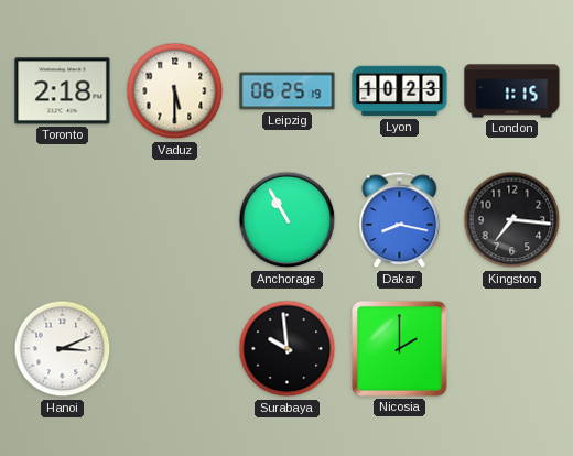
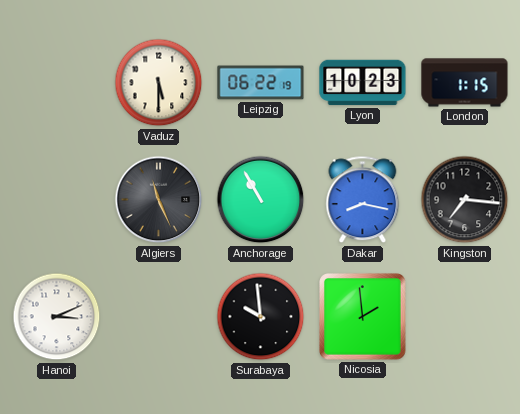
Toronto: 2:18 -> none
Leipzig: 06:25 -> 06:22
Algiers: none -> 11:26
Nicosia: 2:00 -> 1:59
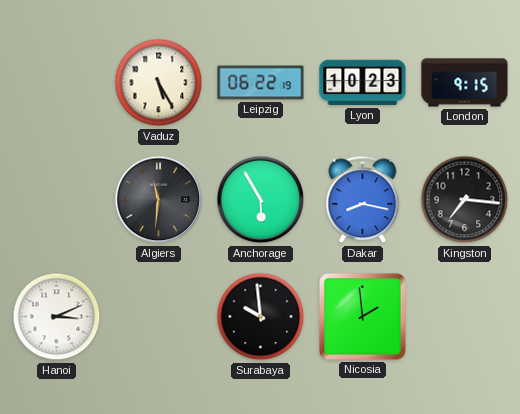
Vaduz: 5:30 -> 5:25
London: 1:15 -> 9:15
Algiers: 11:26 -> 11:31
Anchorage: 10:55 -> 5:55
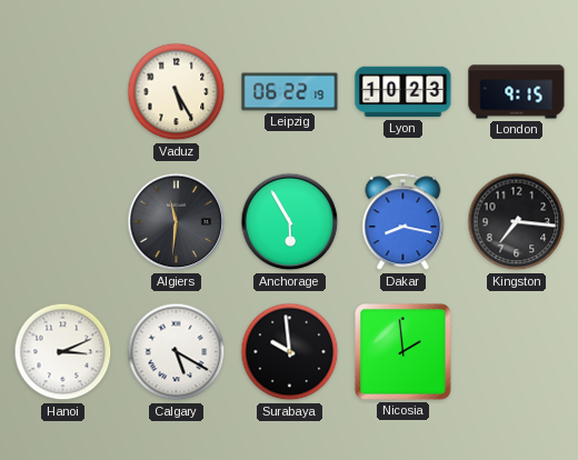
Calgary: none -> 5:20
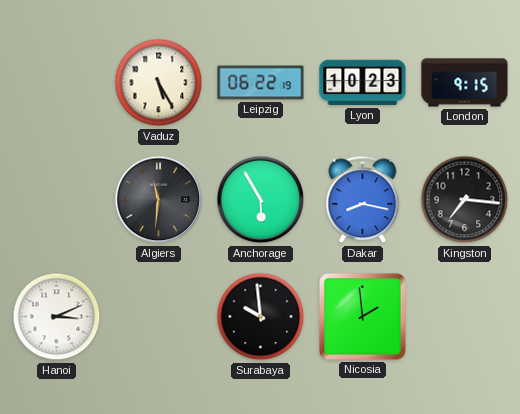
Calgary: 5:20 -> none
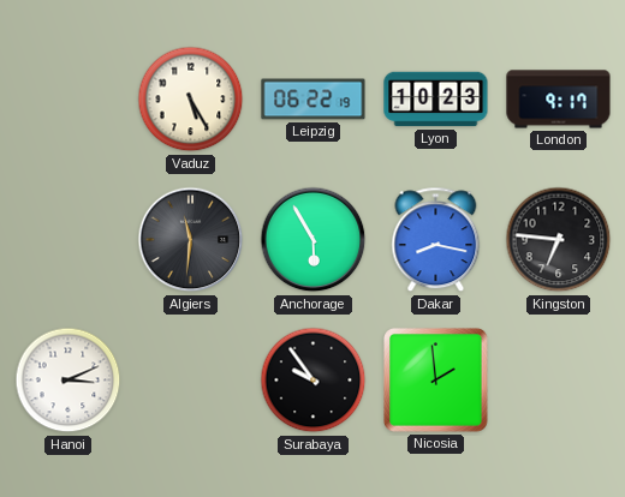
London: 9:15 -> 9:17
Kingston: 7:16 -> 6:46
Surabaya: 9:59 -> 9:54
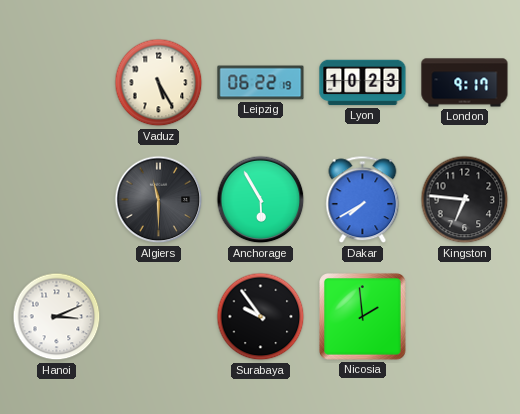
Algiers: 11:31 -> 11:30
Dakar: 8:17 -> 7:40
